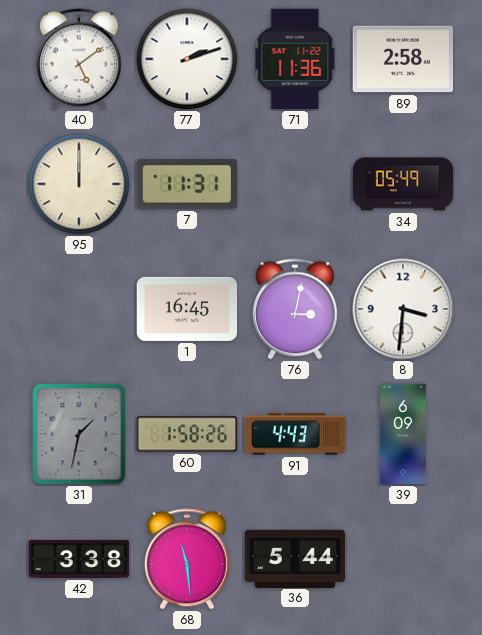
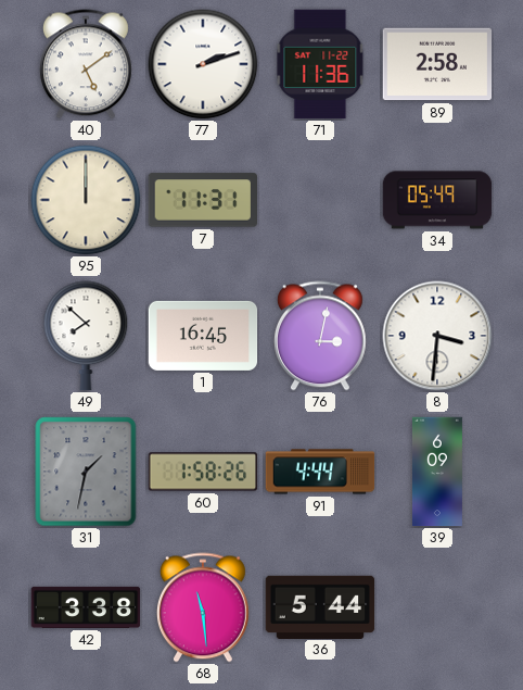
49: none -> 7:52
91: 4:43 -> 4:44
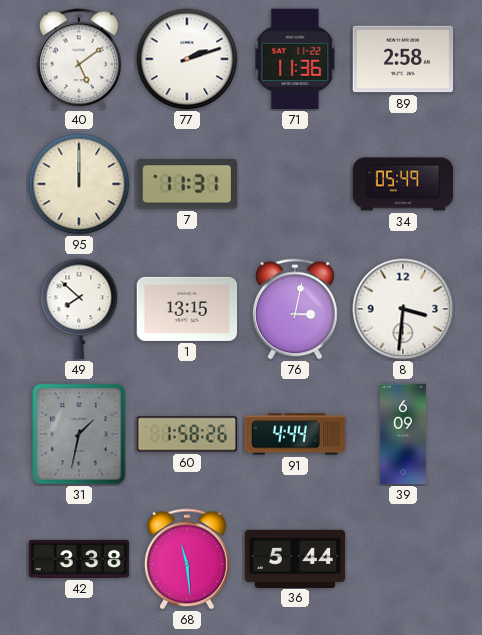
1: 16:45 -> 13:15
